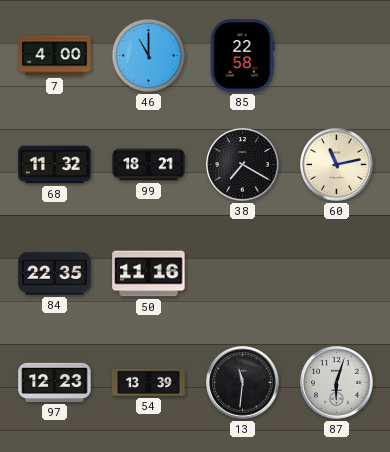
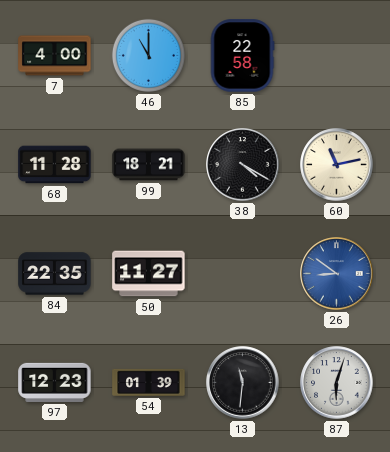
68: 11:32 -> 11:28
38: 7:20 -> 4:20
50: 11:16 -> 11:27
26: none -> 8:51
54: 13:39 -> 01:39
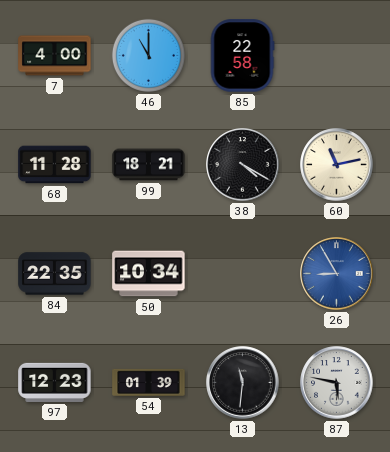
50: 11:27 -> 10:34
26: 8:51 -> 8:55
87: 6:03 -> 5:47
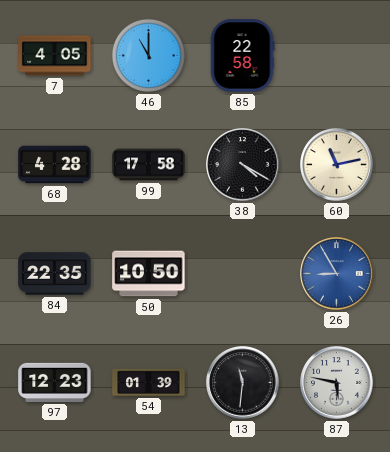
7: 4:00 -> 4:05
68: 11:28 -> 4:28
99: 18:21 -> 17:58
50: 10:34 -> 10:50
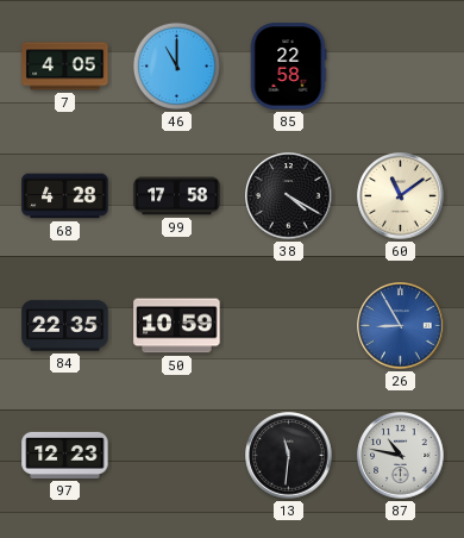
60: 11:13 -> 11:09
50: 10:50 -> 10:59
54: 01:39 -> none
87: 5:47 -> 10:47
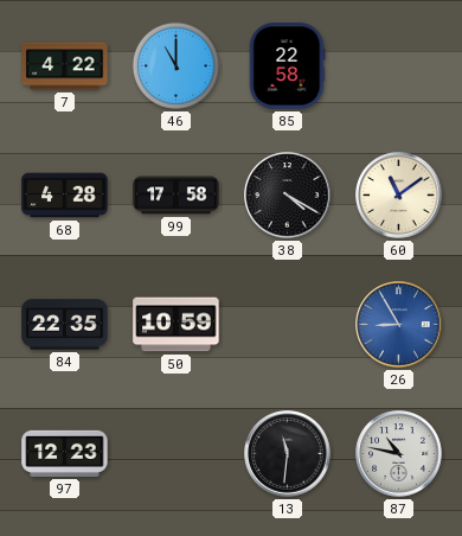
7: 4:05 -> 4:22
